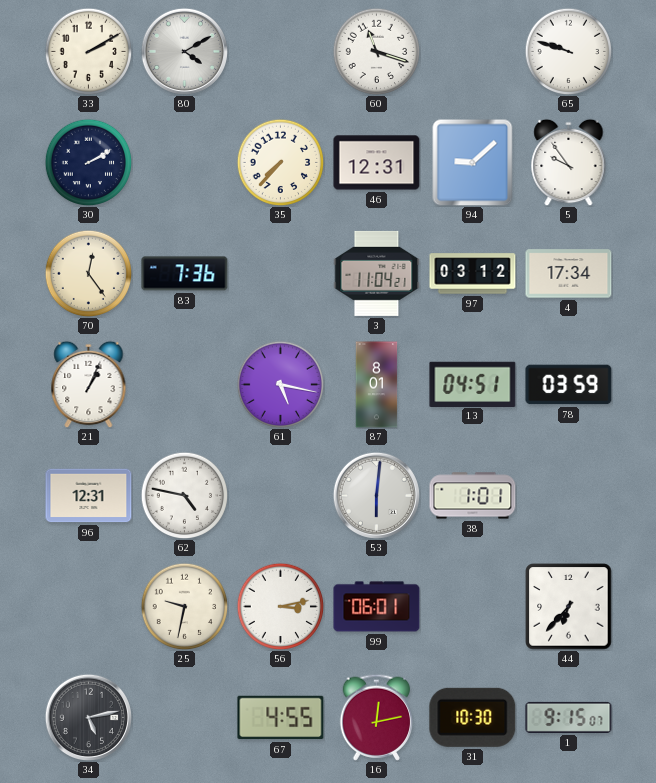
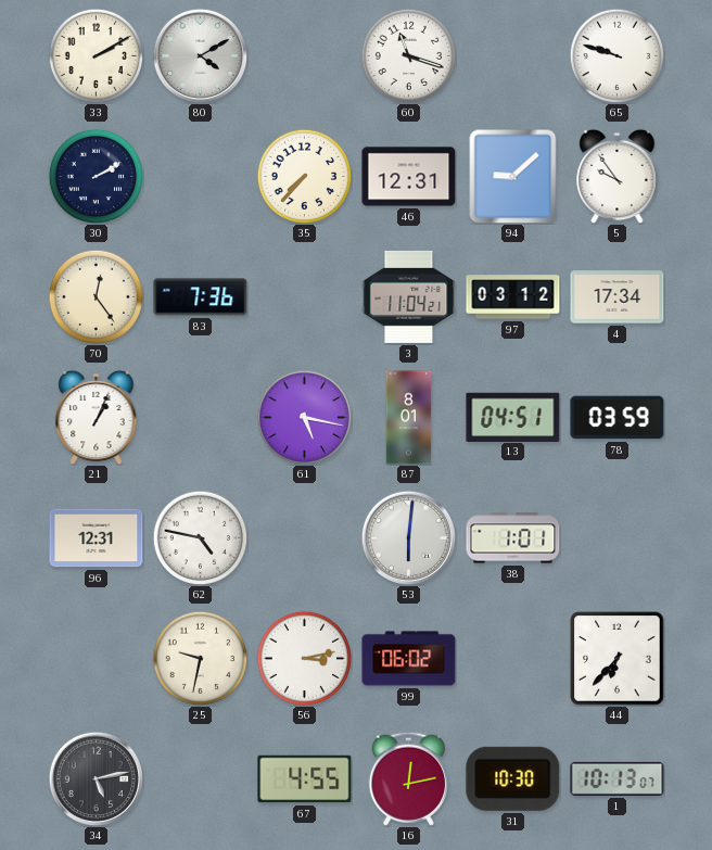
99: 06:01 -> 06:02
1: 9:15 -> 10:13
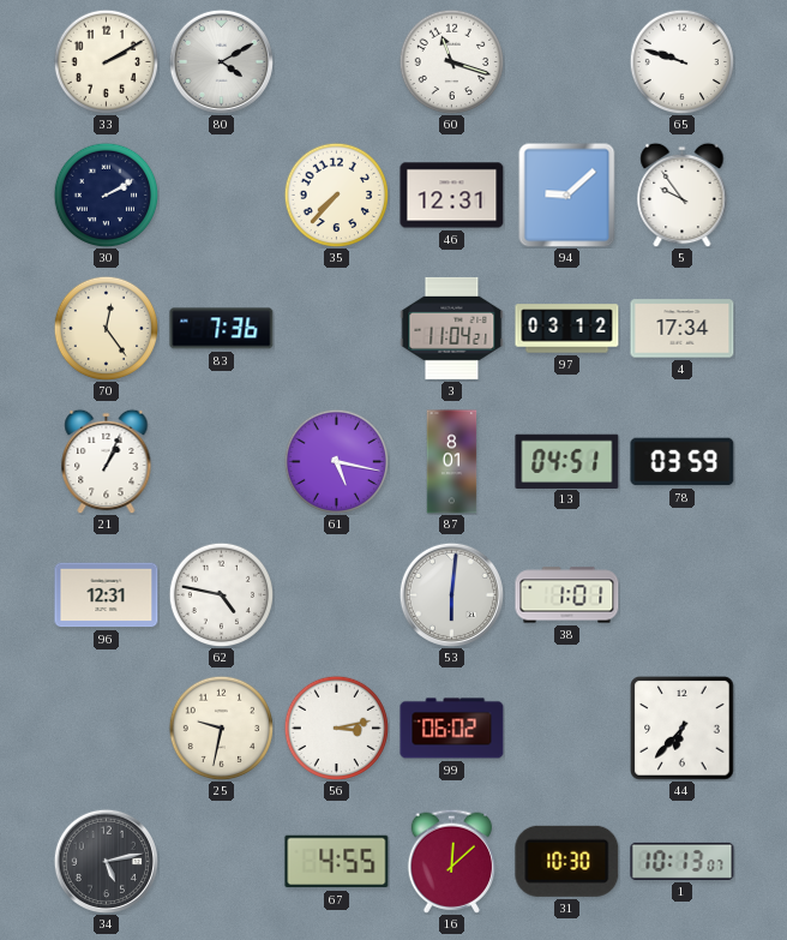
16: 12:13 -> 12:08
